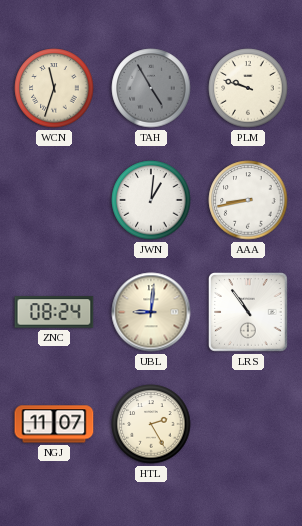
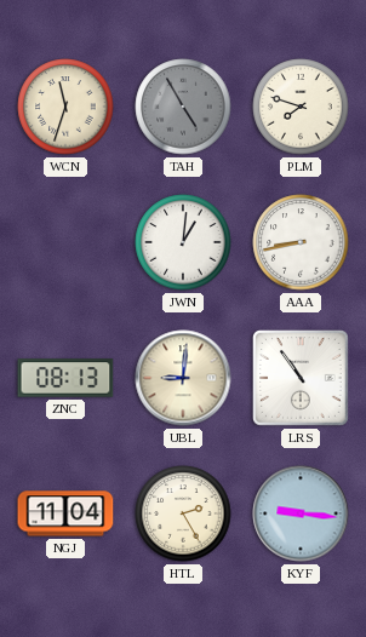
PLM: 9:48 -> 7:48
ZNC: 08:24 -> 08:13
NGJ: 11:07 -> 11:04
KYF: none -> 9:16
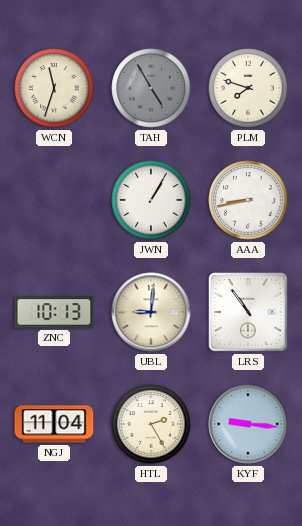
JWN: 1:01 -> 1:05
ZNC: 08:13 -> 10:13
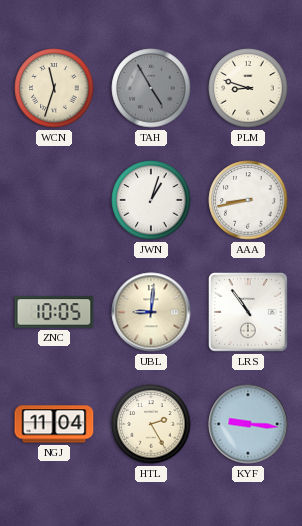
PLM: 7:48 -> 8:48
JWN: 1:05 -> 1:03
ZNC: 10:13 -> 10:05
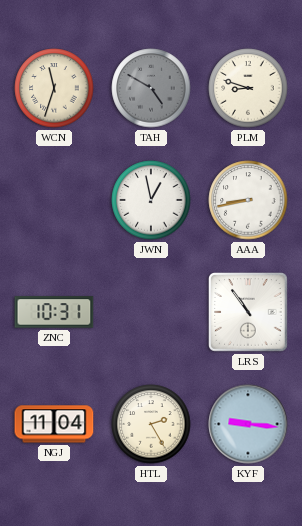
TAH: 4:55 -> 4:50
JWN: 1:03 -> 12:58
ZNC: 10:05 -> 10:31
UBL: 9:01 -> none
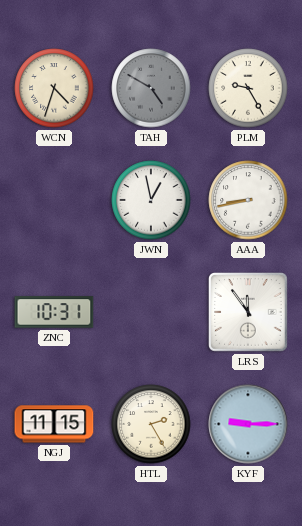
WCN: 11:33 -> 4:33
PLM: 8:48 -> 9:25
LRS: 10:54 -> 11:54
NGJ: 11:04 -> 11:15
KYF: 9:16 -> 9:15
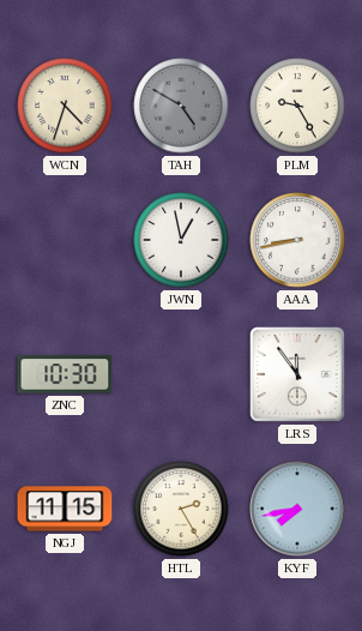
ZNC: 10:31 -> 10:30
KYF: 9:15 -> 7:43
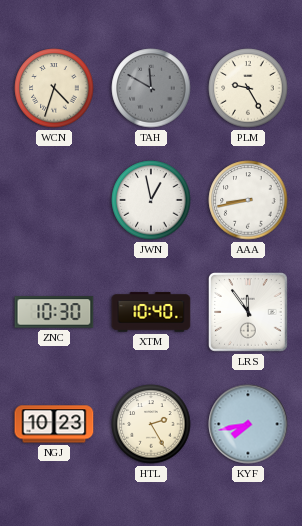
TAH: 4:50 -> 11:50
XTM: none -> 10:40
NGJ: 11:15 -> 10:23
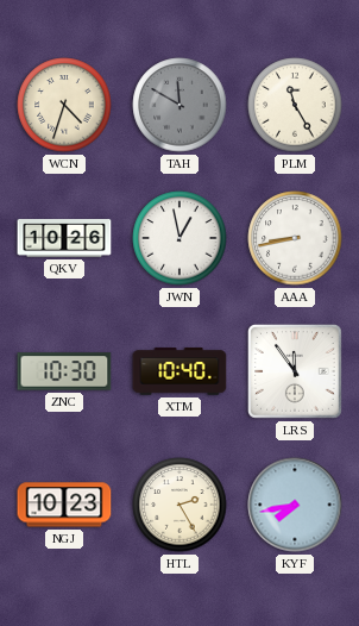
PLM: 9:25 -> 11:25
QKV: none -> 10:26
